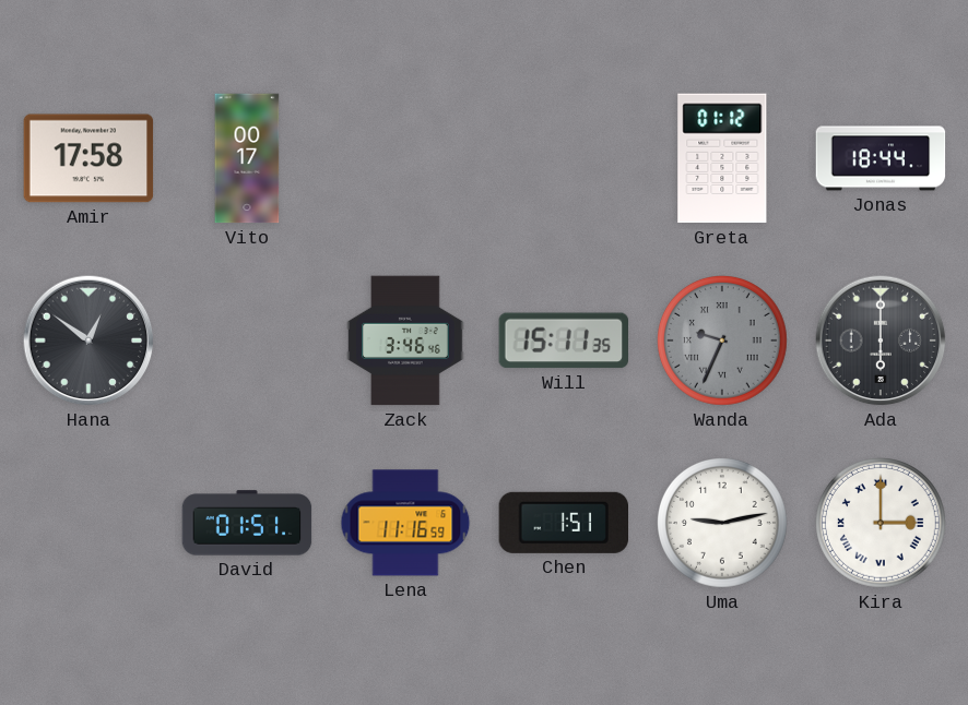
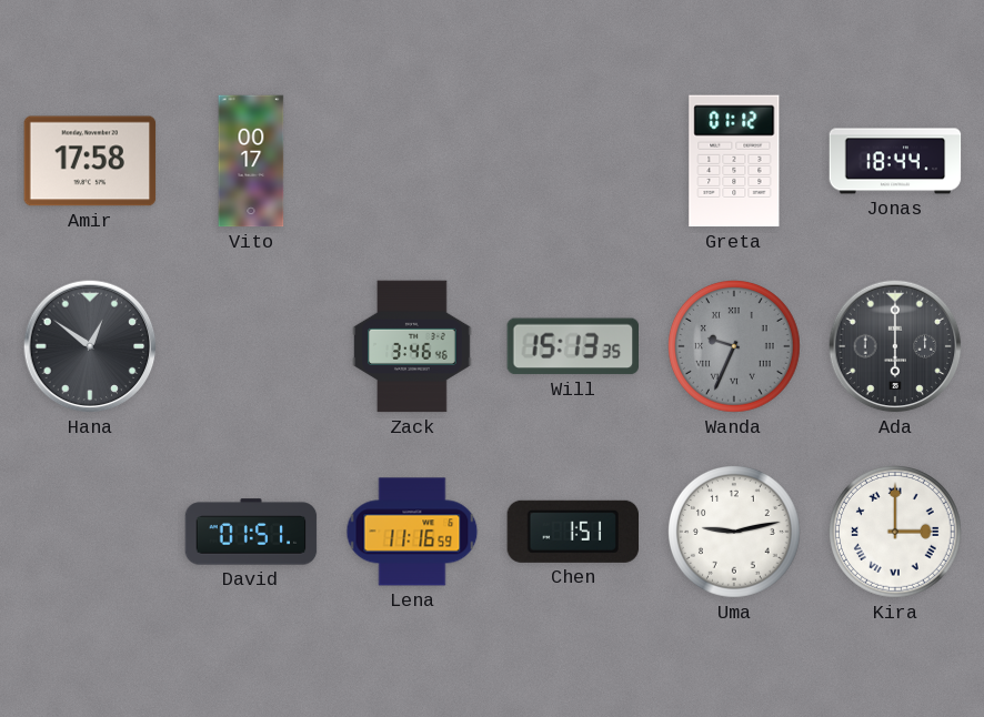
Will: 15:11 -> 15:13
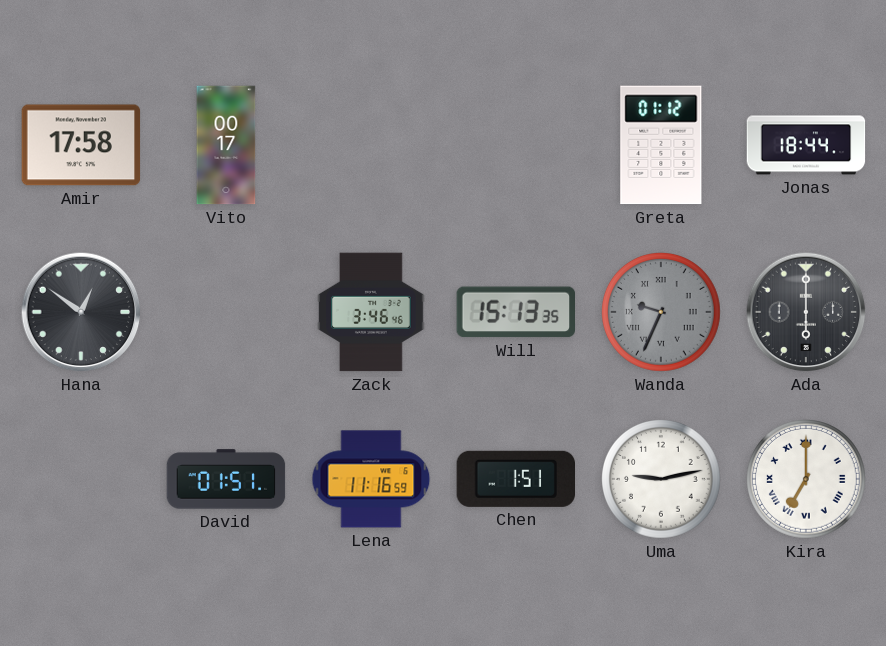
Kira: 3:00 -> 7:00
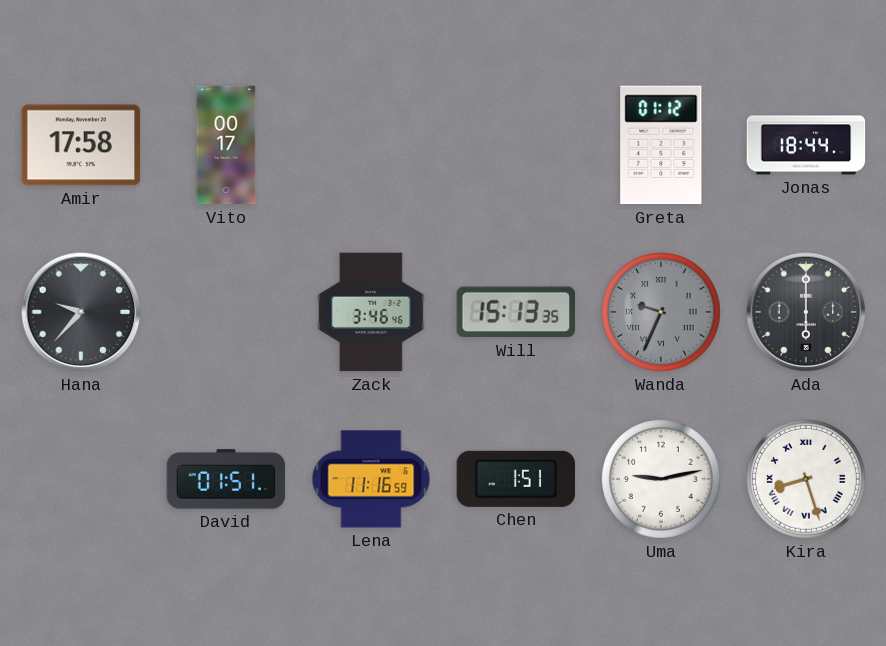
Hana: 12:51 -> 9:37
Kira: 7:00 -> 8:27
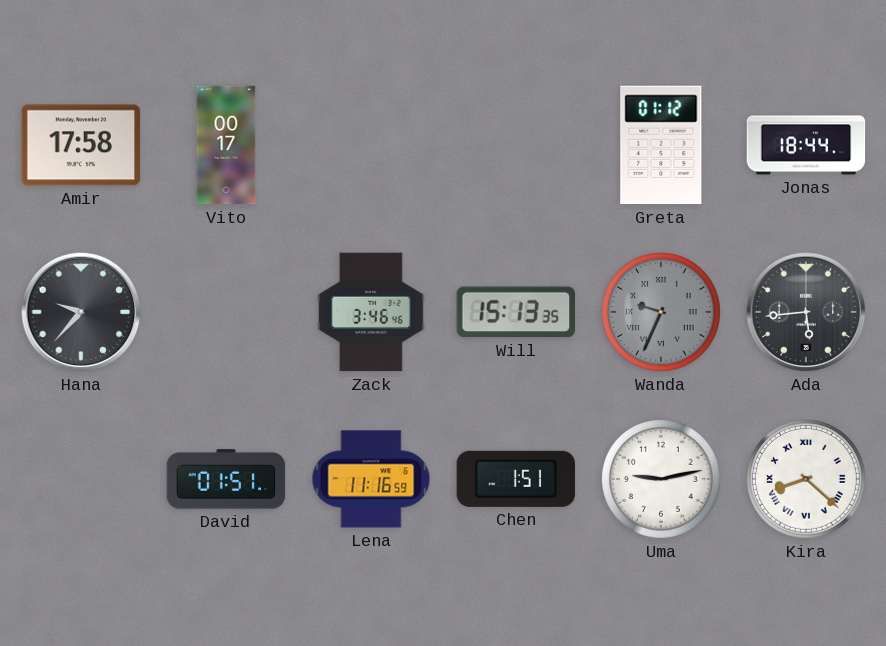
Ada: 6:00 -> 5:44
Kira: 8:27 -> 8:22
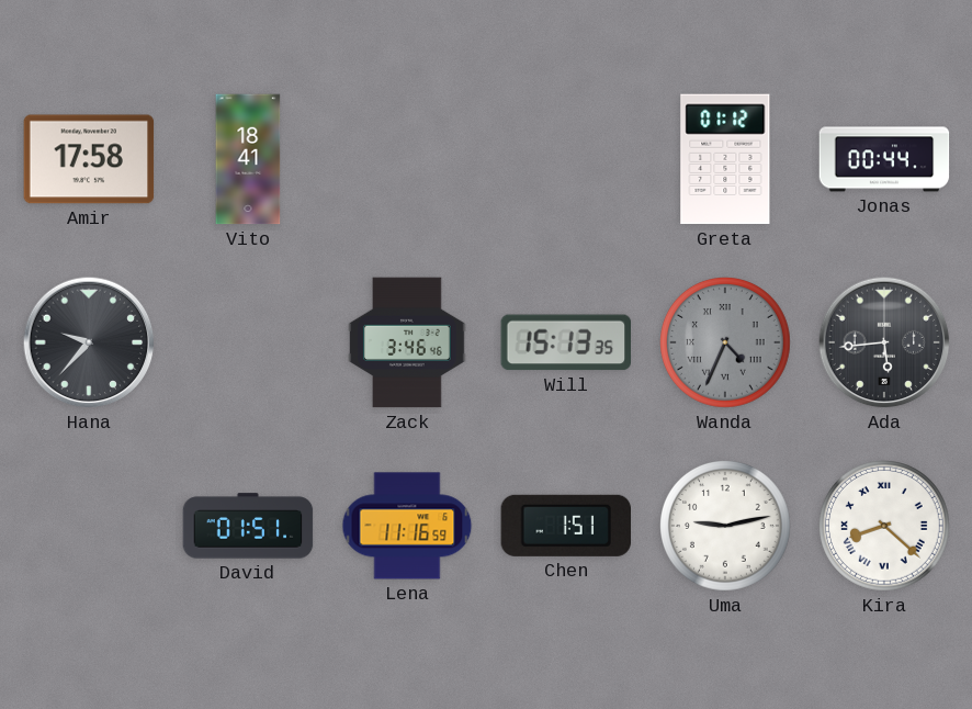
Vito: 00:17 -> 18:41
Jonas: 18:44 -> 00:44
Wanda: 9:34 -> 4:34
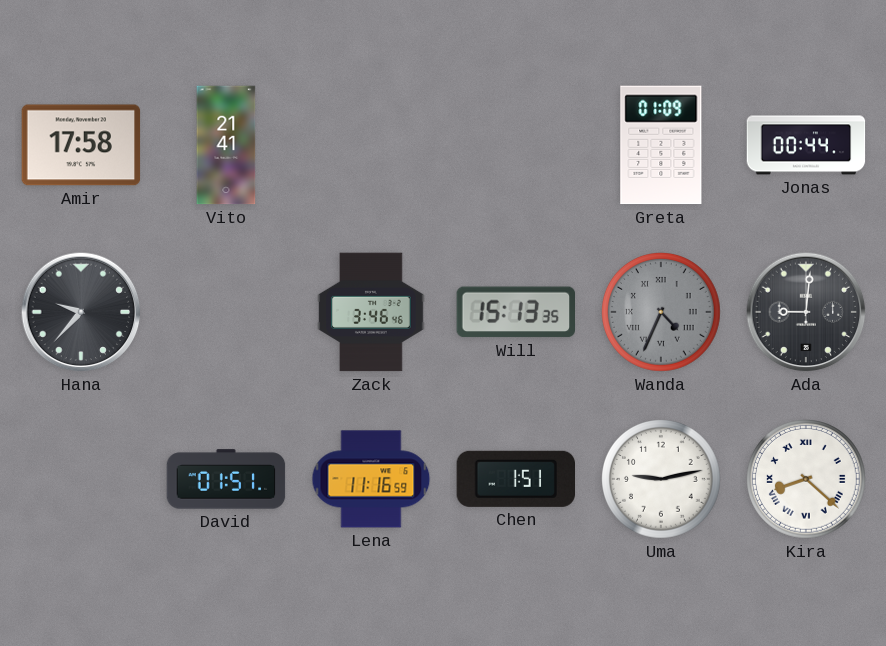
Vito: 18:41 -> 21:41
Greta: 01:12 -> 01:09
Ada: 5:44 -> 9:01
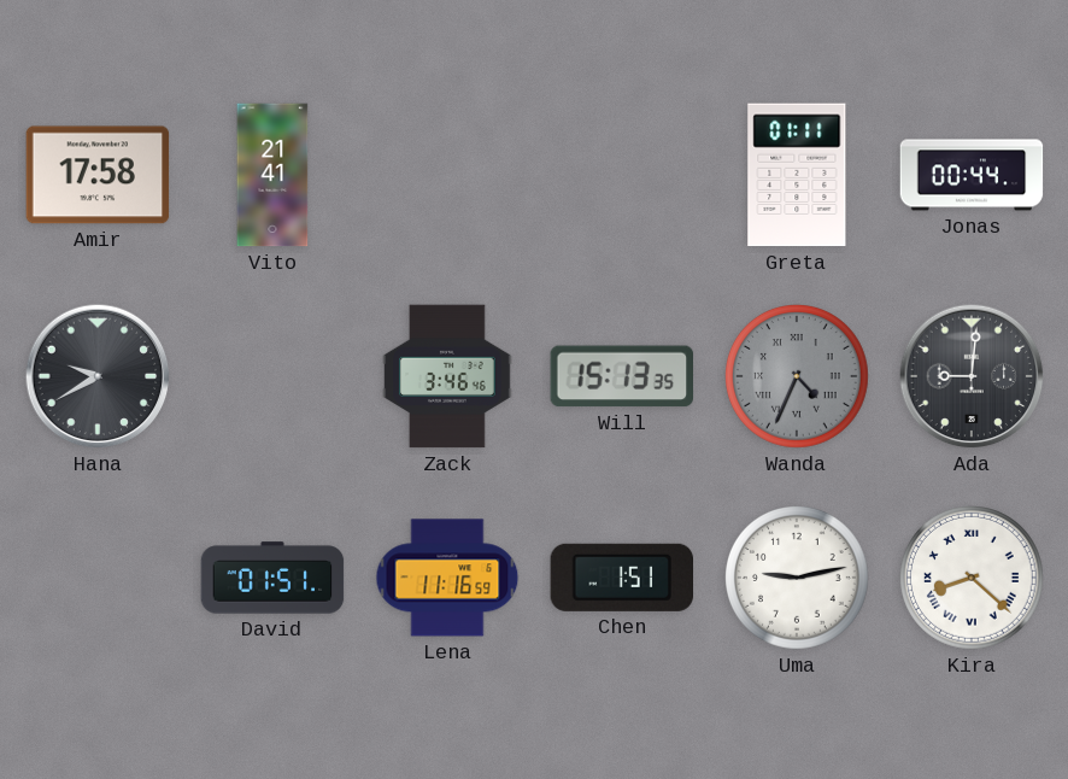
Greta: 01:09 -> 01:11
Hana: 9:37 -> 9:40
